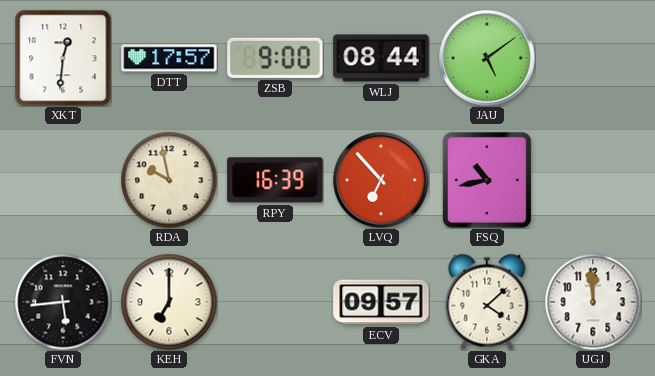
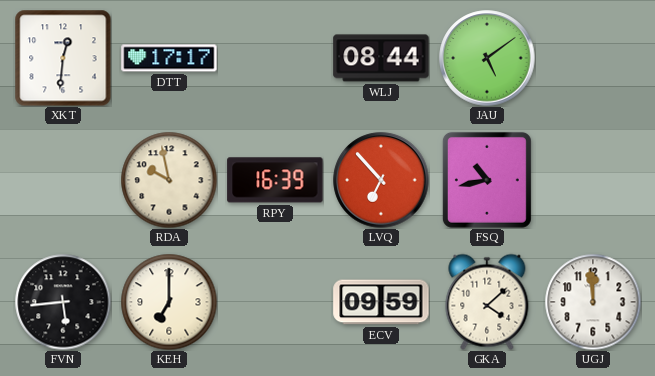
DTT: 17:57 -> 17:17
ZSB: 9:00 -> none
ECV: 09:57 -> 09:59
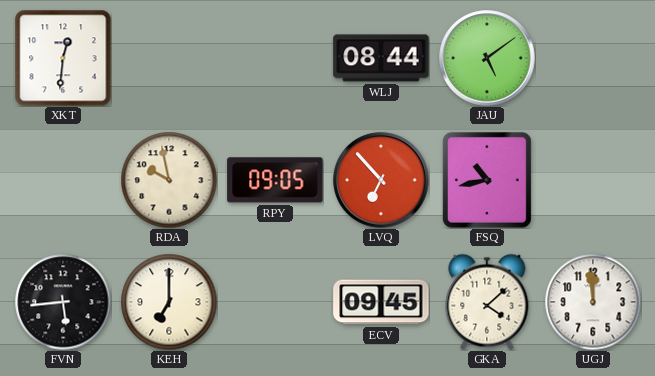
DTT: 17:17 -> none
RPY: 16:39 -> 09:05
ECV: 09:59 -> 09:45
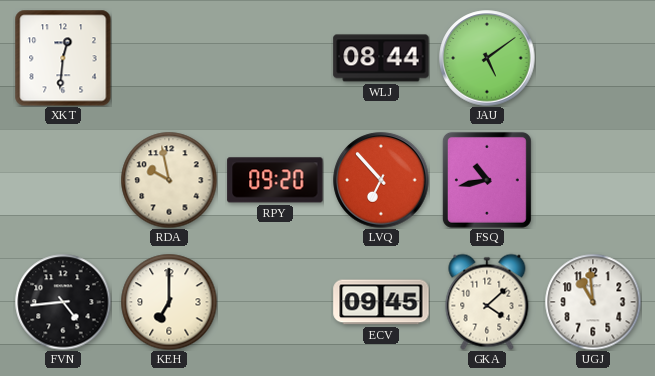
RPY: 09:05 -> 09:20
FVN: 5:44 -> 4:44
UGJ: 11:59 -> 10:59
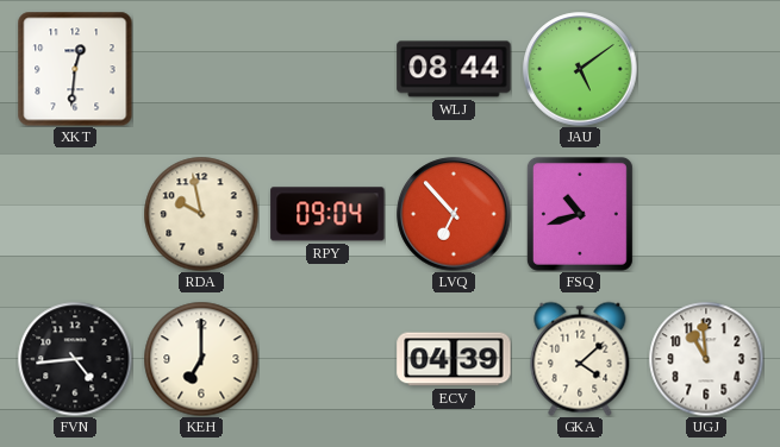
RPY: 09:20 -> 09:04
FSQ: 10:43 -> 10:42
ECV: 09:45 -> 04:39
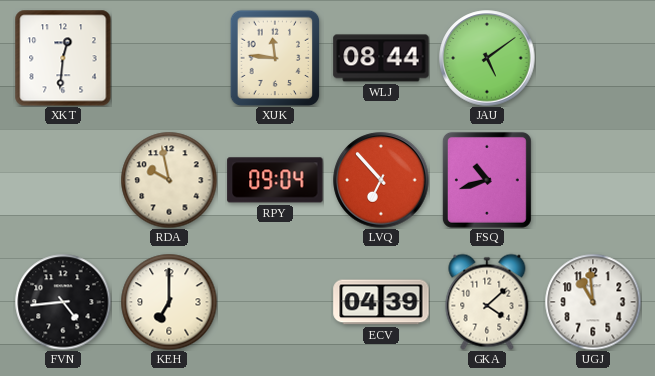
XUK: none -> 11:46
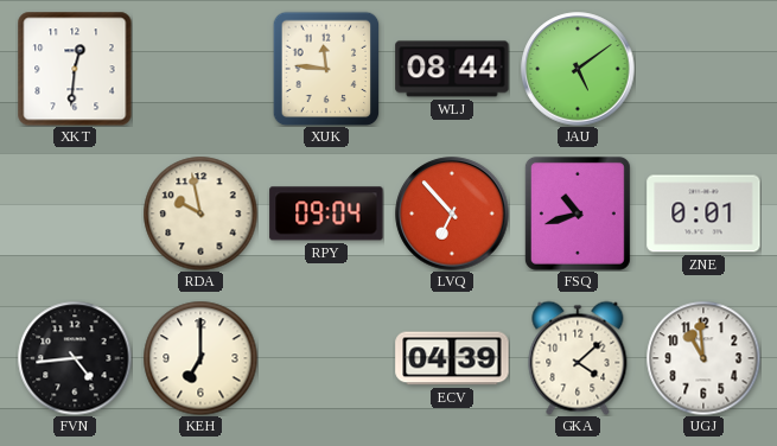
ZNE: none -> 0:01
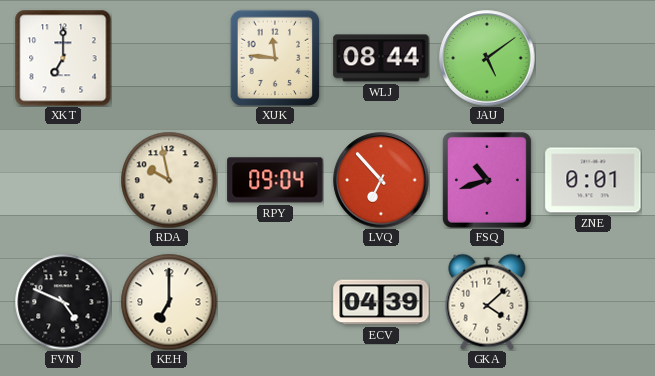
XKT: 12:31 -> 7:00
FVN: 4:44 -> 4:49
UGJ: 10:59 -> none
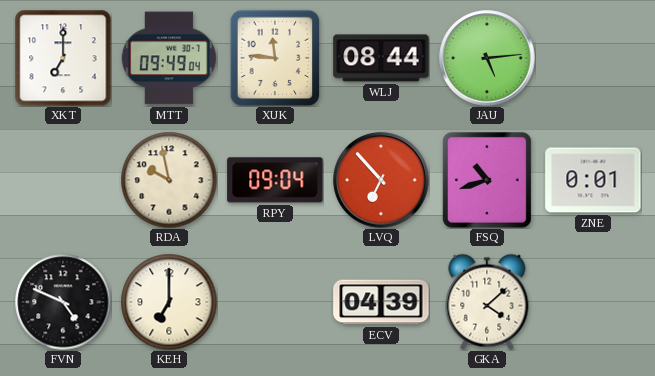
MTT: none -> 09:49
JAU: 5:09 -> 5:14
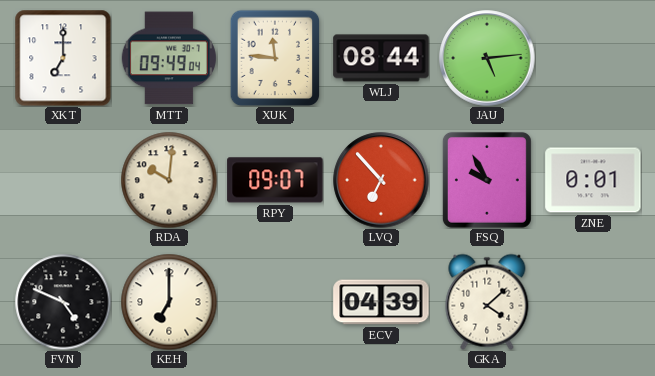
RDA: 9:58 -> 10:01
RPY: 09:04 -> 09:07
FSQ: 10:42 -> 9:55
